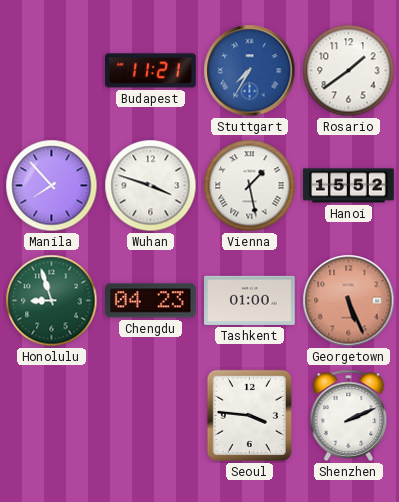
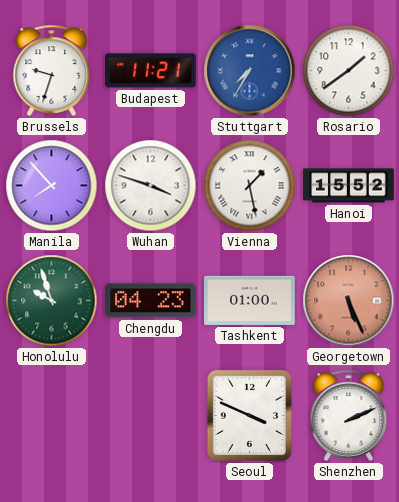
Brussels: none -> 9:33
Honolulu: 8:57 -> 9:57
Seoul: 3:46 -> 3:49
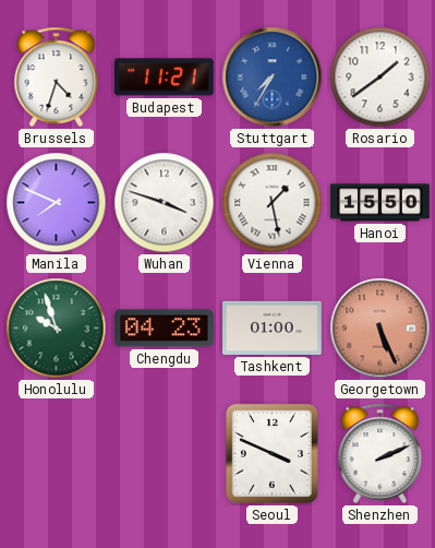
Brussels: 9:33 -> 4:33
Manila: 7:53 -> 7:49
Hanoi: 15:52 -> 15:50
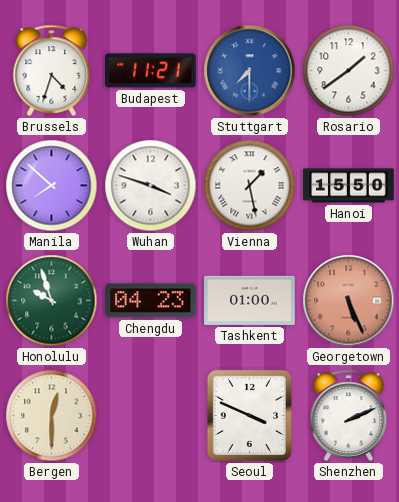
Stuttgart: 7:35 -> 7:30
Manila: 7:49 -> 7:52
Bergen: none -> 12:30
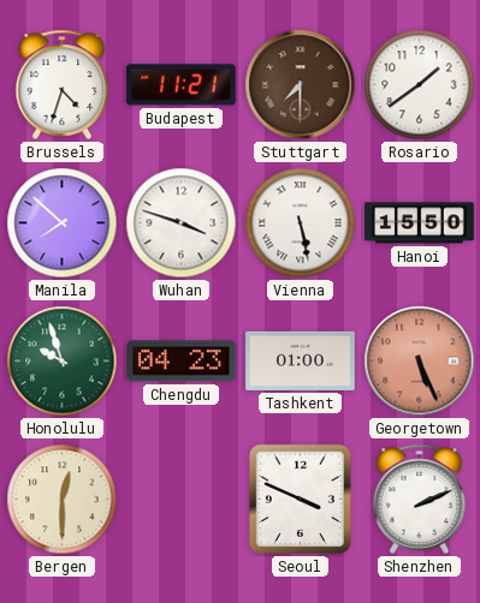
Stuttgart dial: blue -> brown
Vienna: 1:28 -> 5:28
